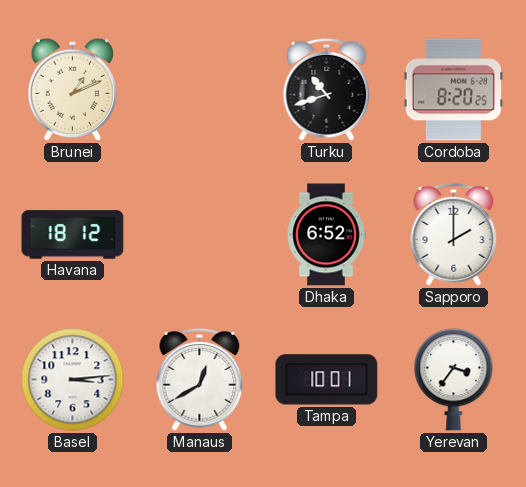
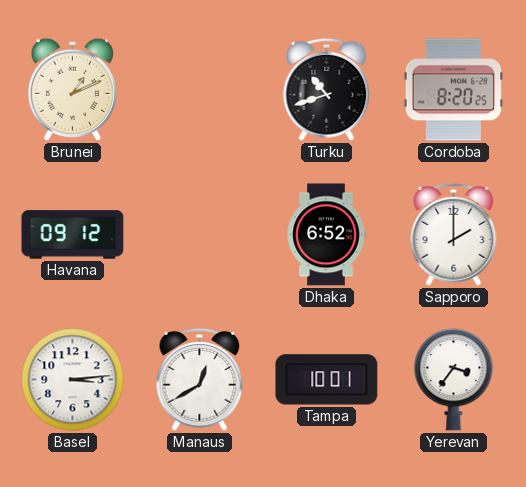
Havana: 18:12 -> 09:12
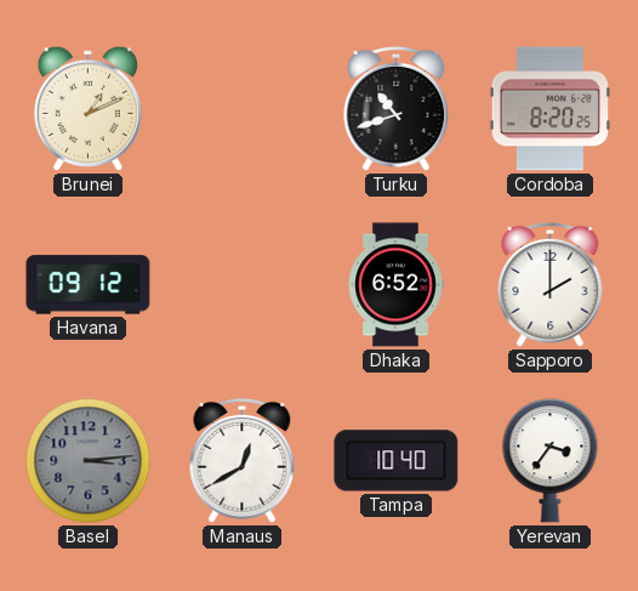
Basel dial: white -> grey
Tampa: 10:01 -> 10:40
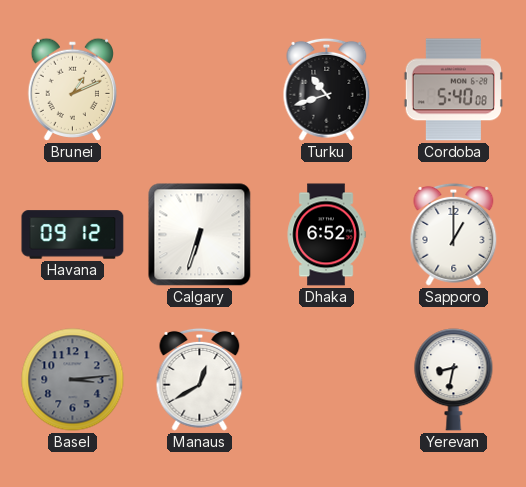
Cordoba: 8:20 -> 5:40
Calgary: none -> 6:33
Sapporo: 2:00 -> 1:00
Tampa: 10:40 -> none
Yerevan: 3:36 -> 8:32
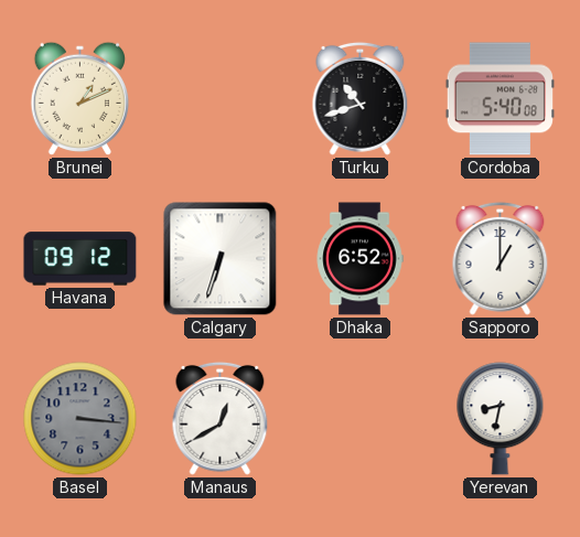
Basel: 3:14 -> 3:16
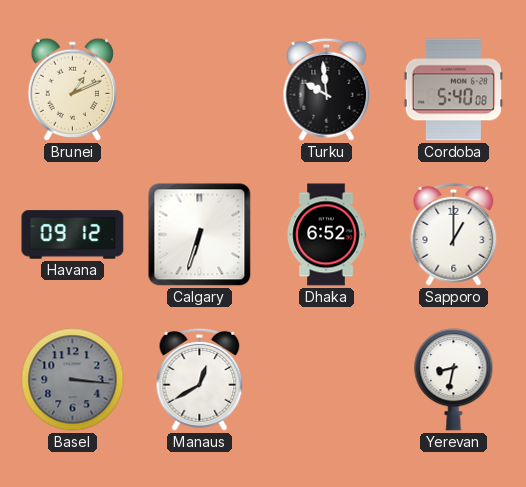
Turku: 10:42 -> 9:59
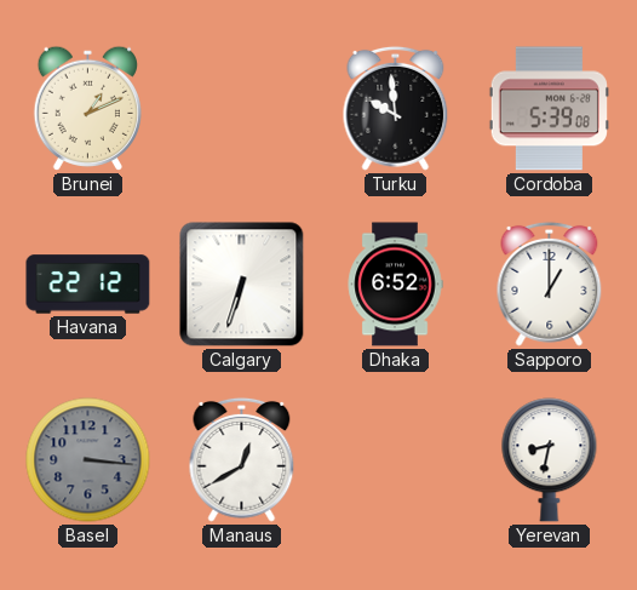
Cordoba: 5:40 -> 5:39
Havana: 09:12 -> 22:12
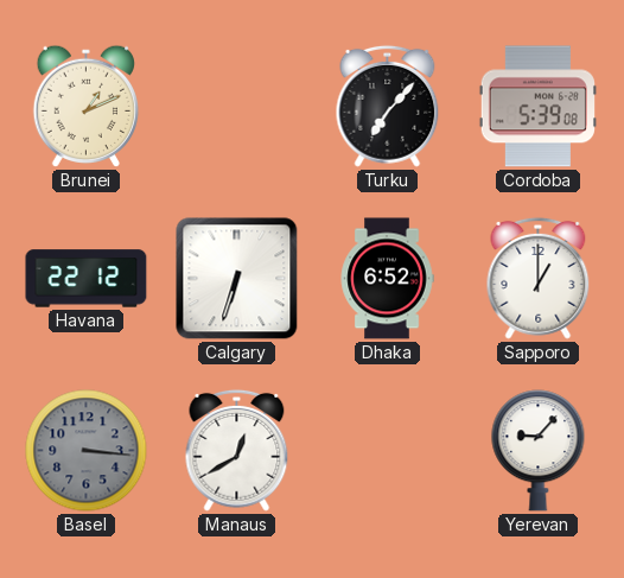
Turku: 9:59 -> 7:07
Yerevan: 8:32 -> 9:07
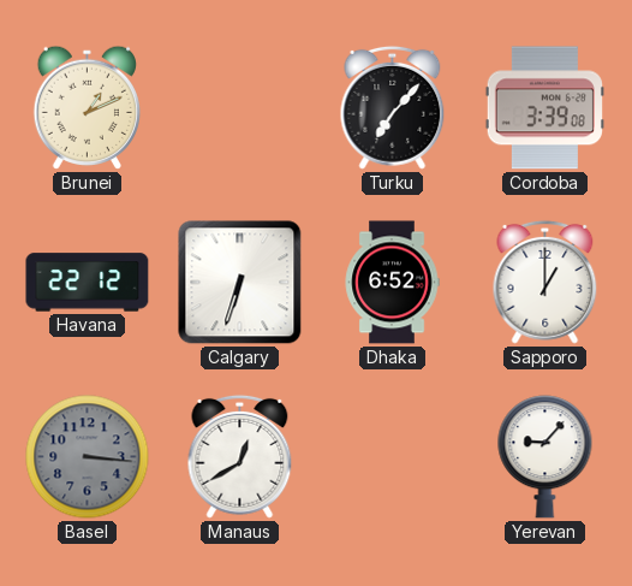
Cordoba: 5:39 -> 3:39
